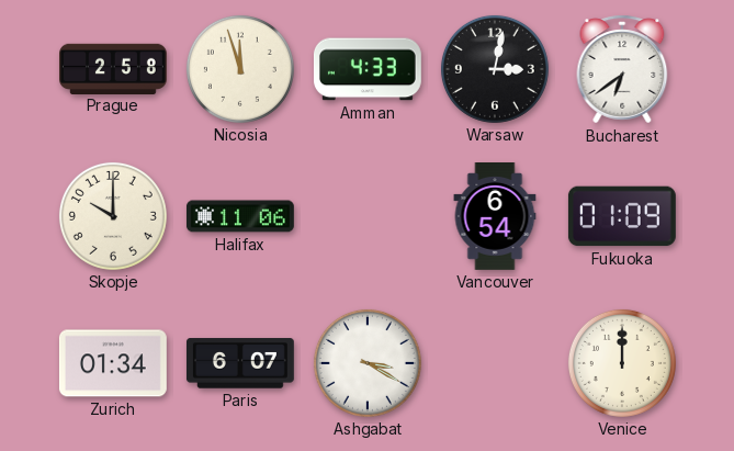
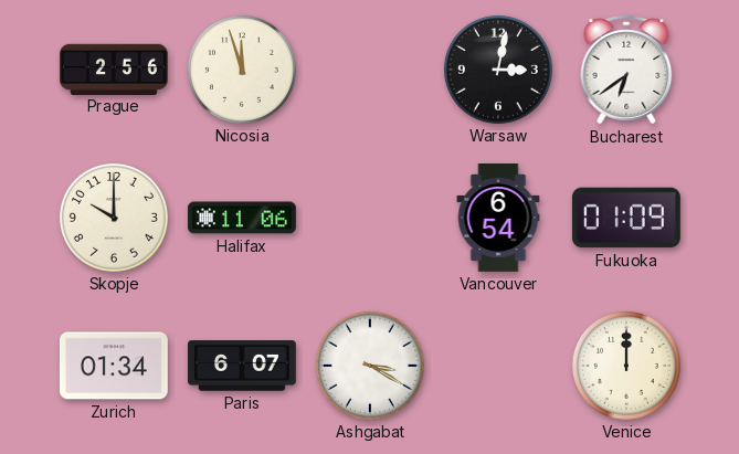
Prague: 2:58 -> 2:56
Amman: 4:33 -> none
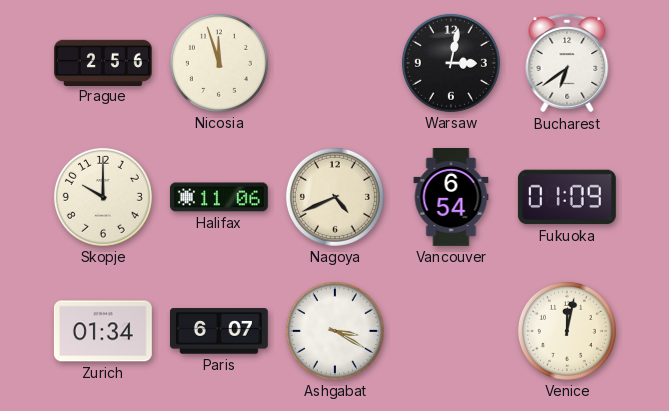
Nagoya: none -> 4:41
Venice: 12:00 -> 12:02
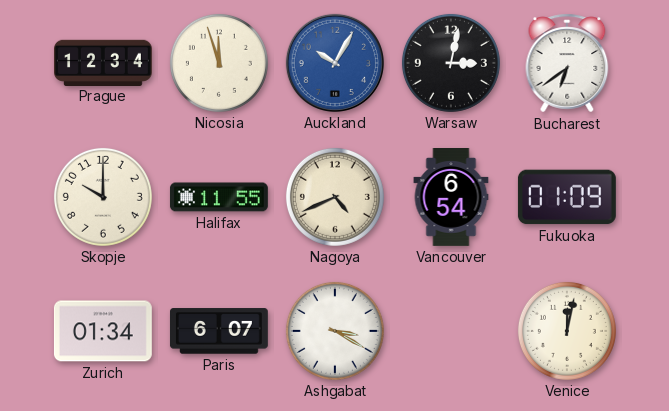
Prague: 2:56 -> 12:34
Auckland: none -> 10:05
Halifax: 11:06 -> 11:55
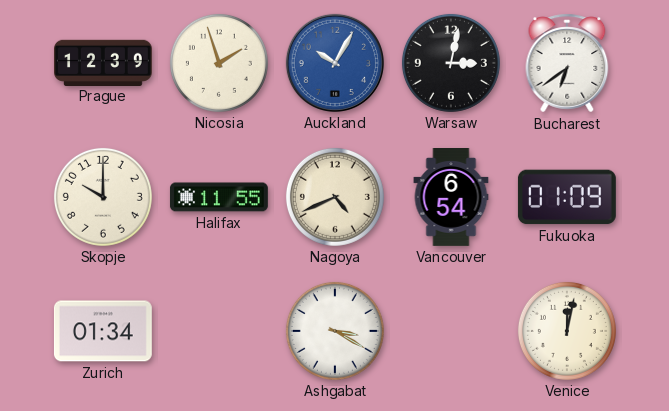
Prague: 12:34 -> 12:39
Nicosia: 11:57 -> 1:57
Paris: 6:07 -> none
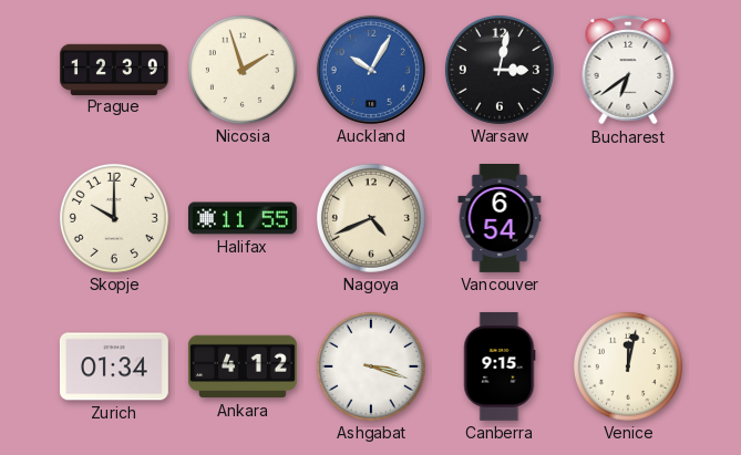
Fukuoka: 01:09 -> none
Ankara: none -> 4:12
Ashgabat: 3:20 -> 3:18
Canberra: none -> 9:15
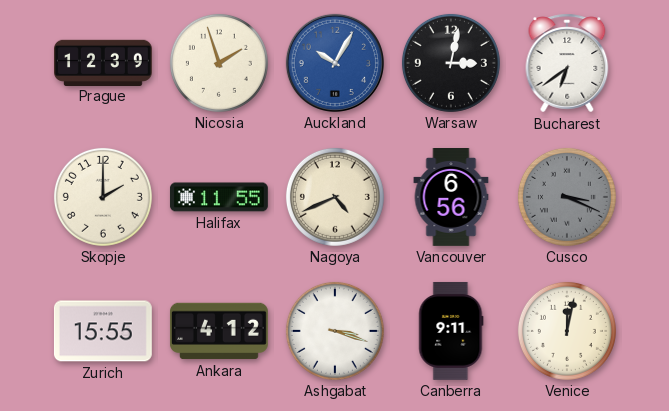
Skopje: 10:00 -> 2:00
Vancouver: 6:54 -> 6:56
Cusco: none -> 3:19
Zurich: 01:34 -> 15:55
Canberra: 9:15 -> 9:11
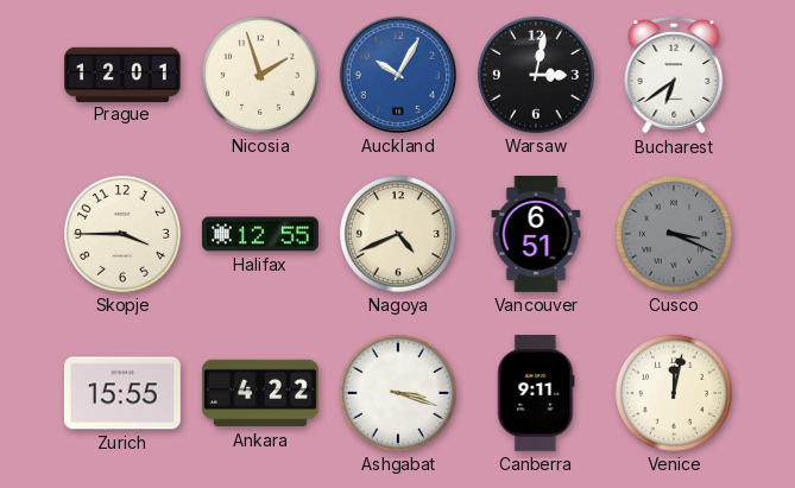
Prague: 12:39 -> 12:01
Skopje: 2:00 -> 3:45
Halifax: 11:55 -> 12:55
Vancouver: 6:56 -> 6:51
Ankara: 4:12 -> 4:22
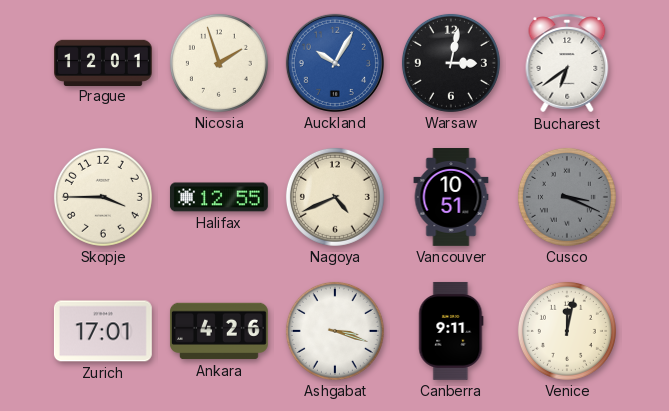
Vancouver: 6:51 -> 10:51
Zurich: 15:55 -> 17:01
Ankara: 4:22 -> 4:26
